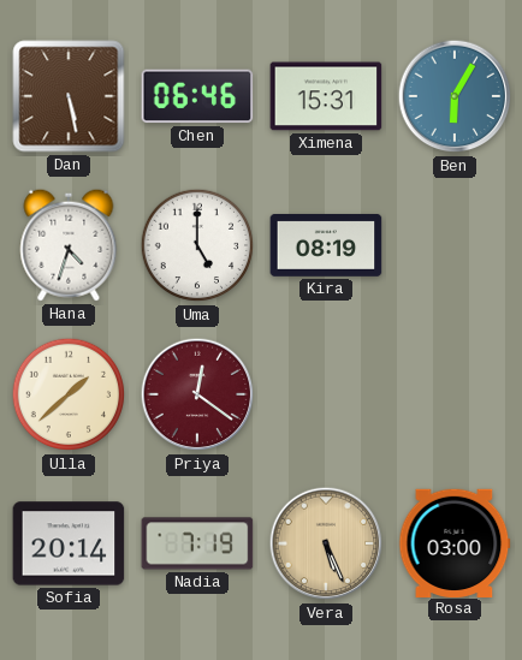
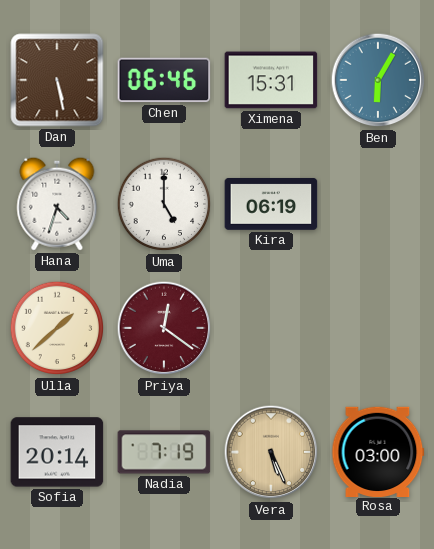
Kira: 08:19 -> 06:19
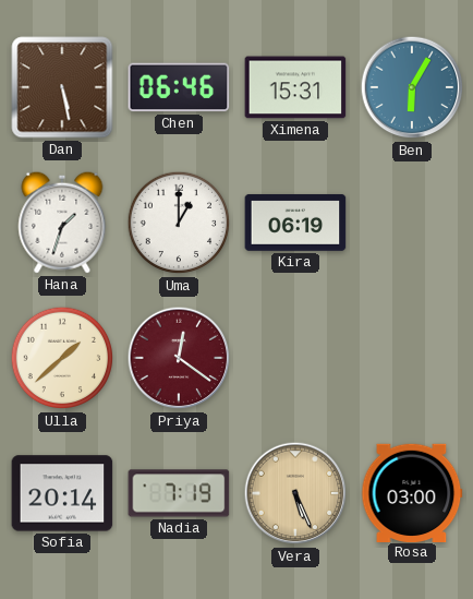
Hana: 4:33 -> 1:33
Uma: 5:00 -> 1:00
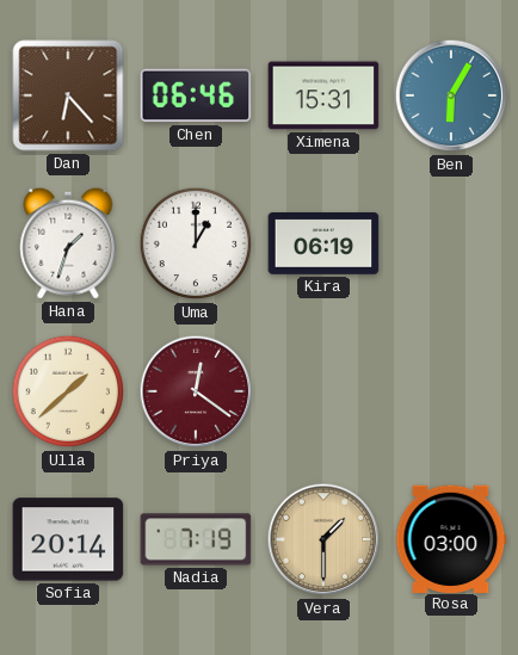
Dan: 5:28 -> 6:23
Vera: 5:26 -> 1:30
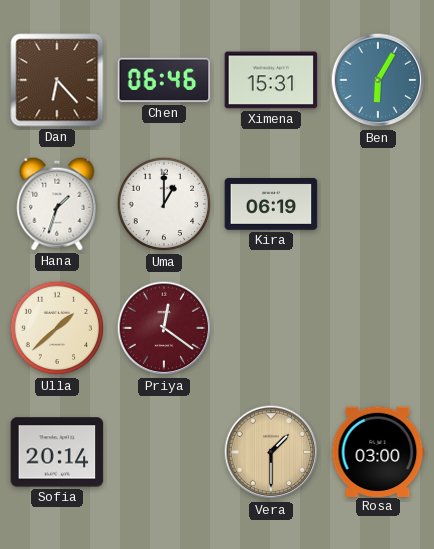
Nadia: 7:19 -> none
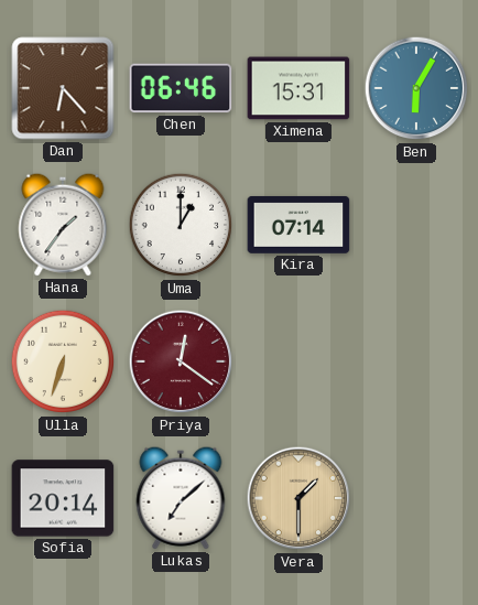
Hana: 1:33 -> 1:36
Kira: 06:19 -> 07:14
Ulla: 1:38 -> 6:33
Lukas: none -> 7:08
Rosa: 03:00 -> none
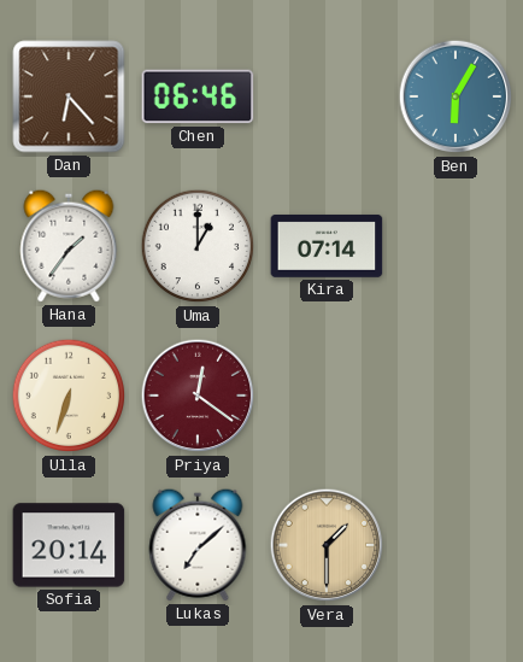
Ximena: 15:31 -> none
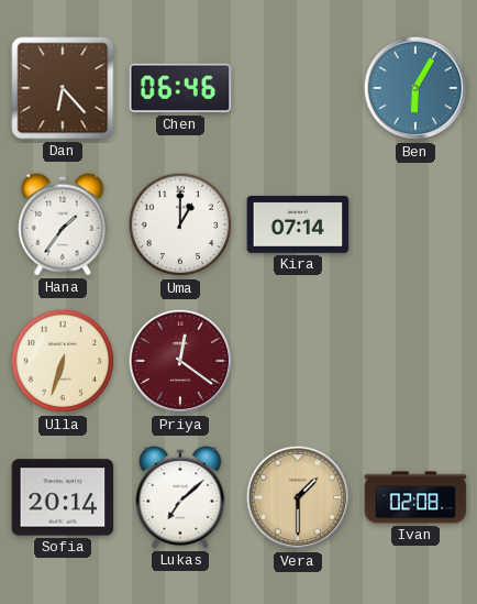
Ivan: none -> 02:08
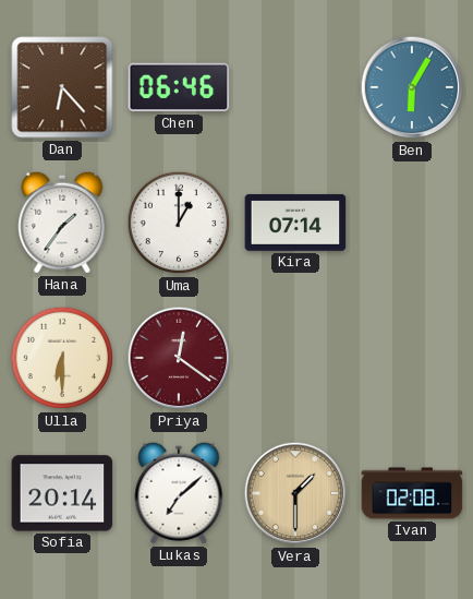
Ulla: 6:33 -> 6:30
